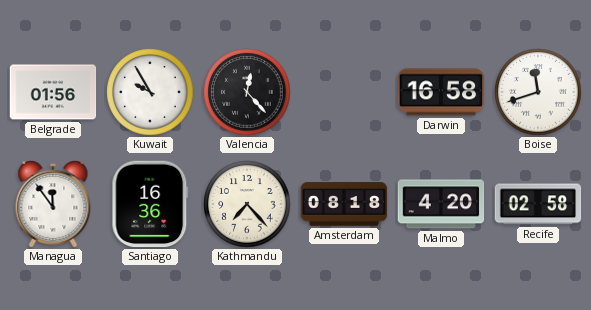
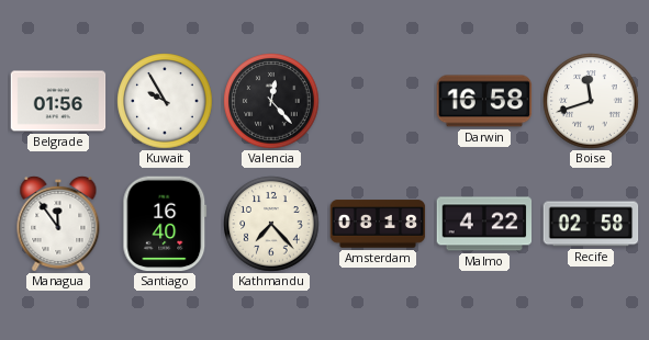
Santiago: 16:36 -> 16:40
Malmo: 4:20 -> 4:22
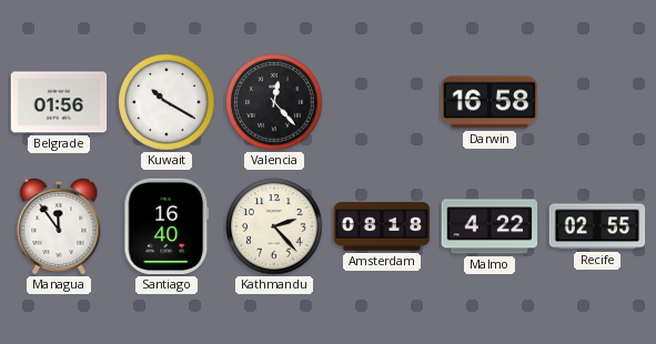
Kuwait: 9:55 -> 10:20
Boise: 11:42 -> none
Kathmandu: 7:23 -> 2:23
Recife: 02:58 -> 02:55
